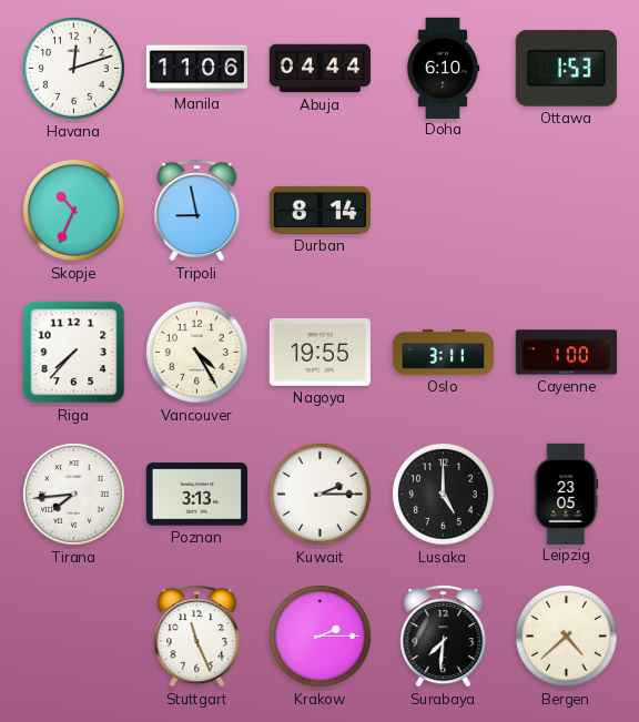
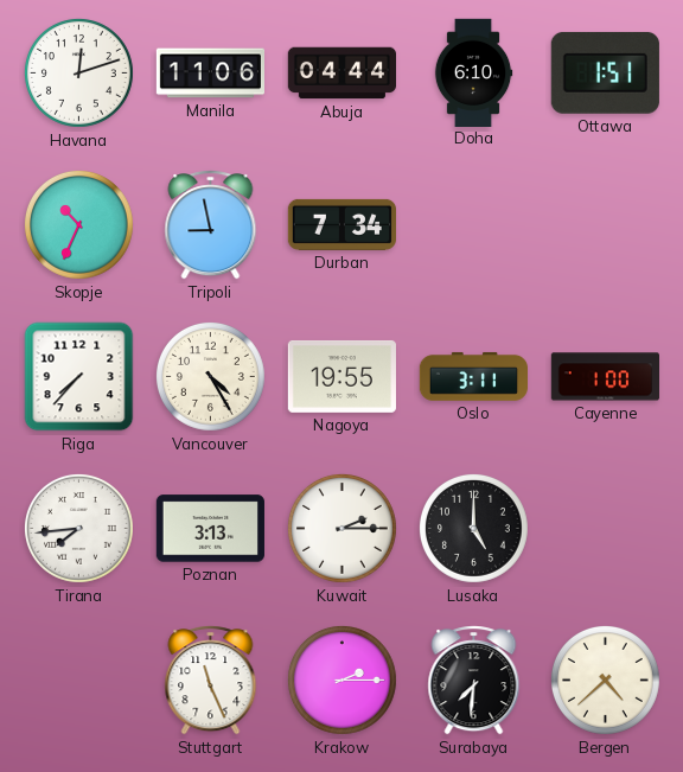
Ottawa: 1:53 -> 1:51
Durban: 8:14 -> 7:34
Leipzig: 23:05 -> none
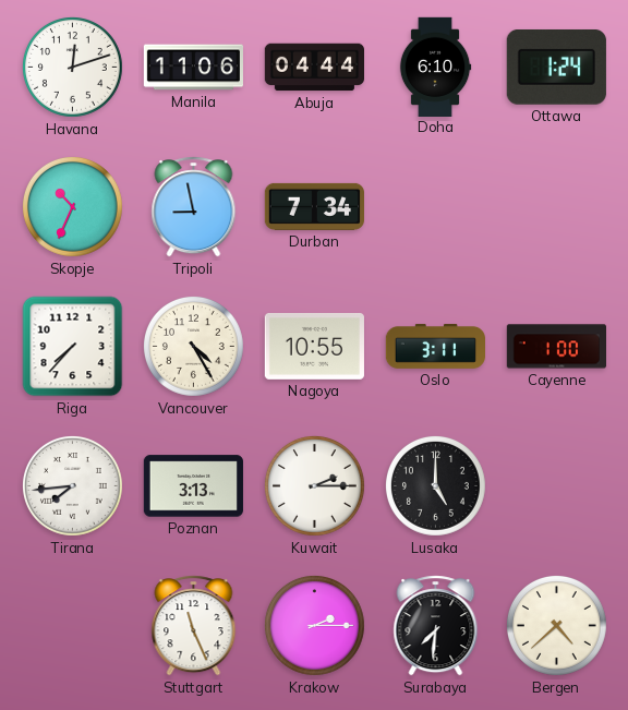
Ottawa: 1:51 -> 1:24
Nagoya: 19:55 -> 10:55
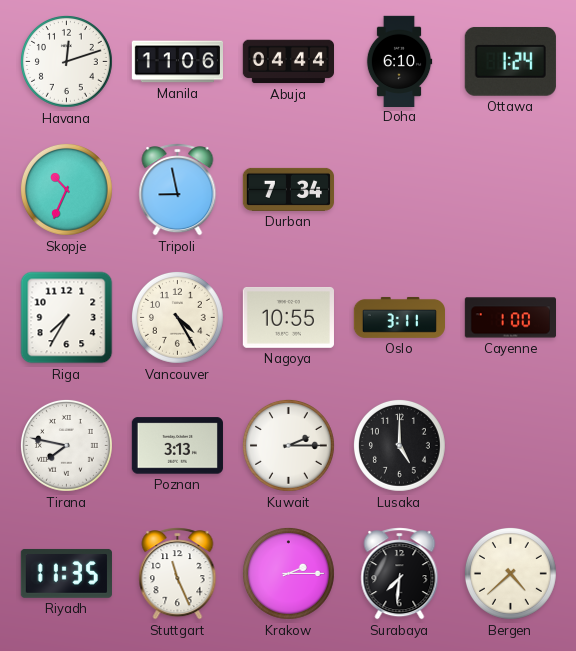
Riga: 7:37 -> 7:35
Tirana: 7:44 -> 7:47
Riyadh: none -> 11:35
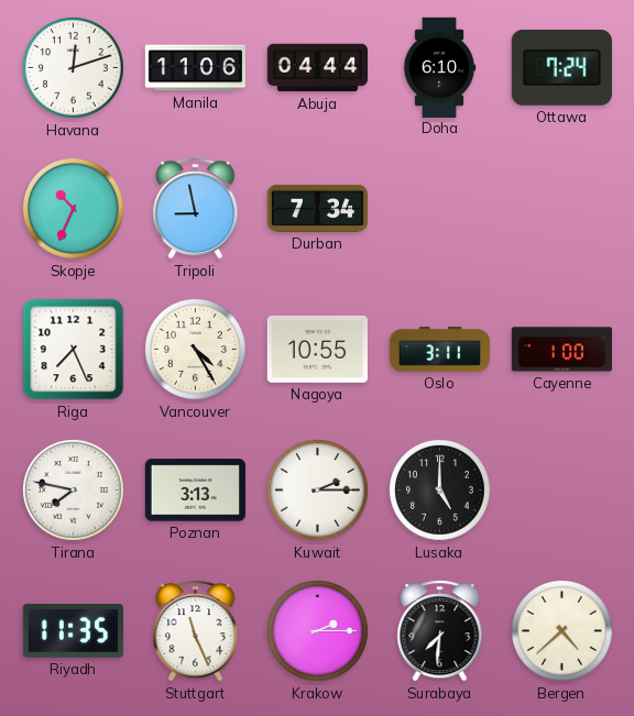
Ottawa: 1:24 -> 7:24
Riga: 7:35 -> 7:26
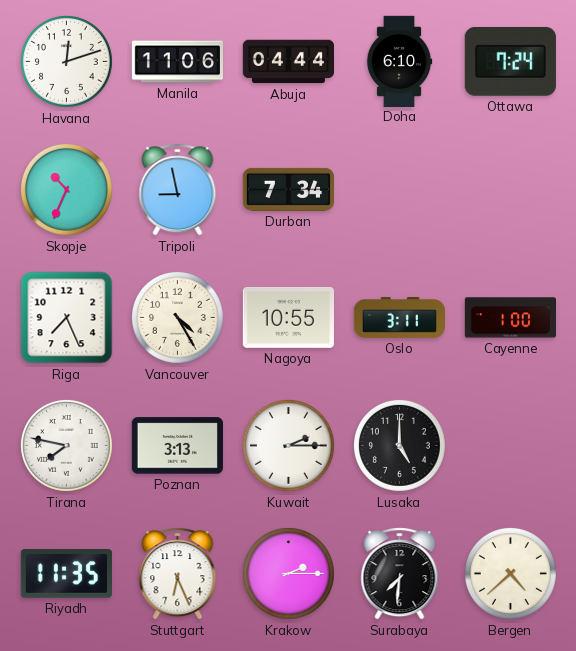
Stuttgart: 11:26 -> 6:26
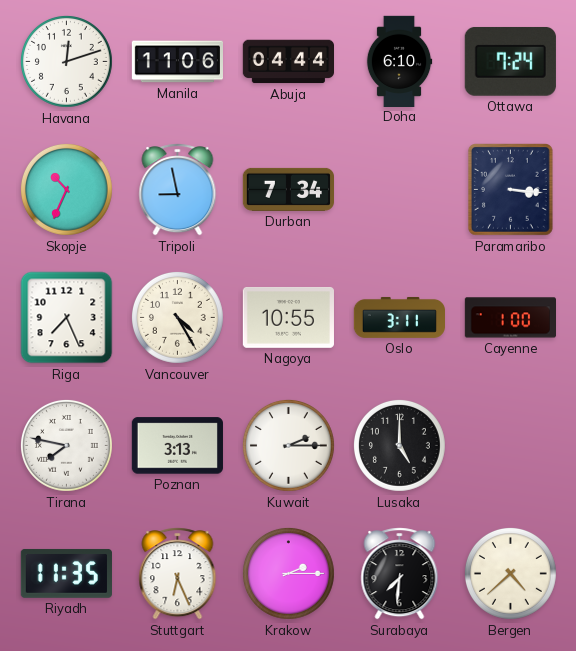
Paramaribo: none -> 3:16
